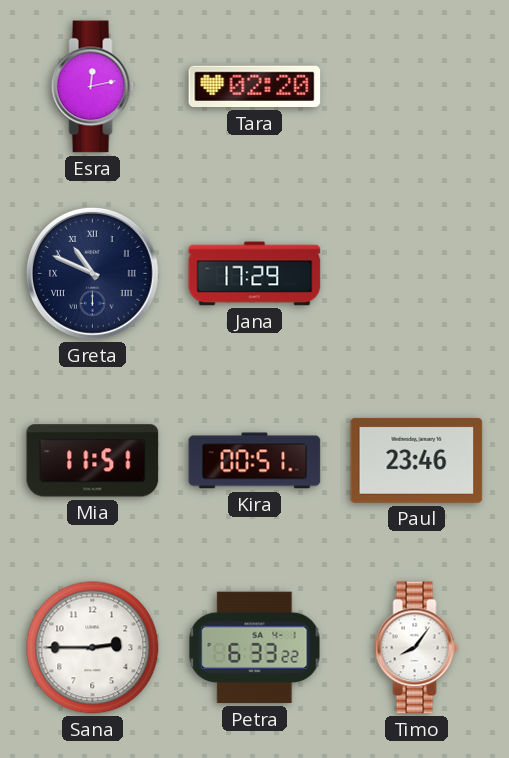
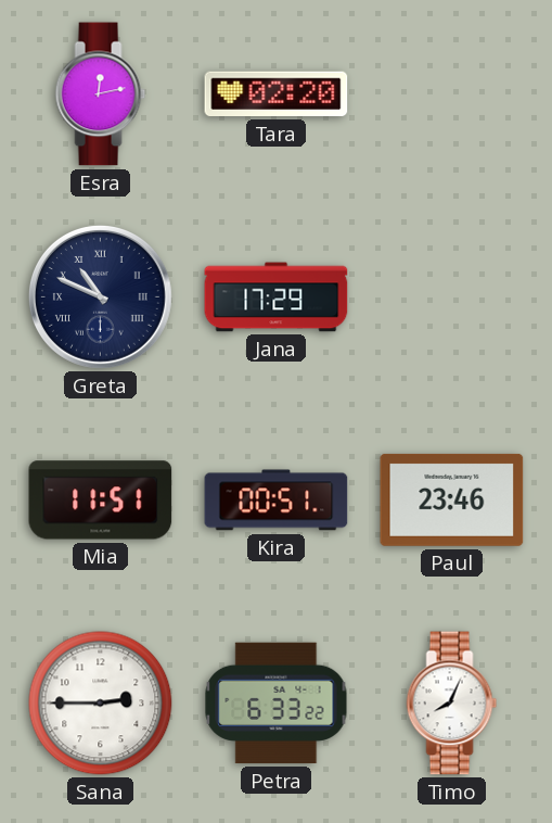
Timo: 8:06 -> 8:04
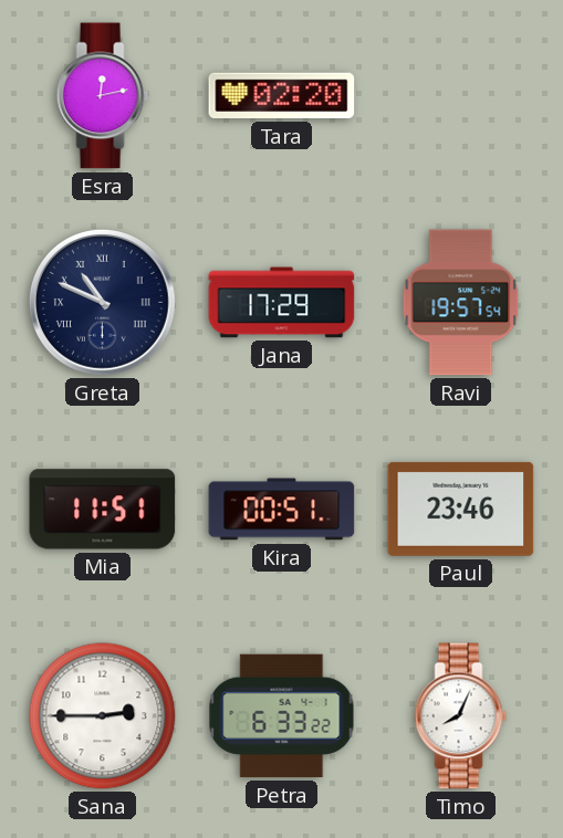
Ravi: none -> 19:57
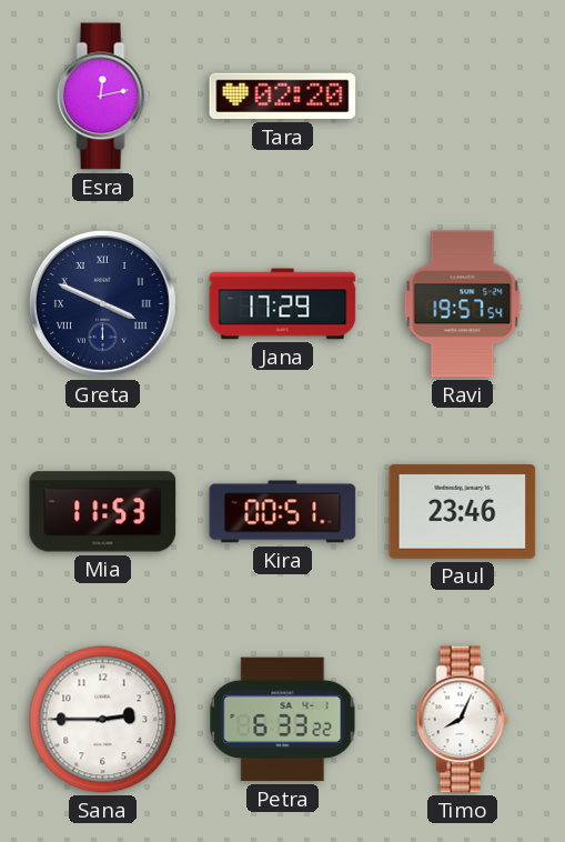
Greta: 10:49 -> 3:49
Mia: 11:51 -> 11:53
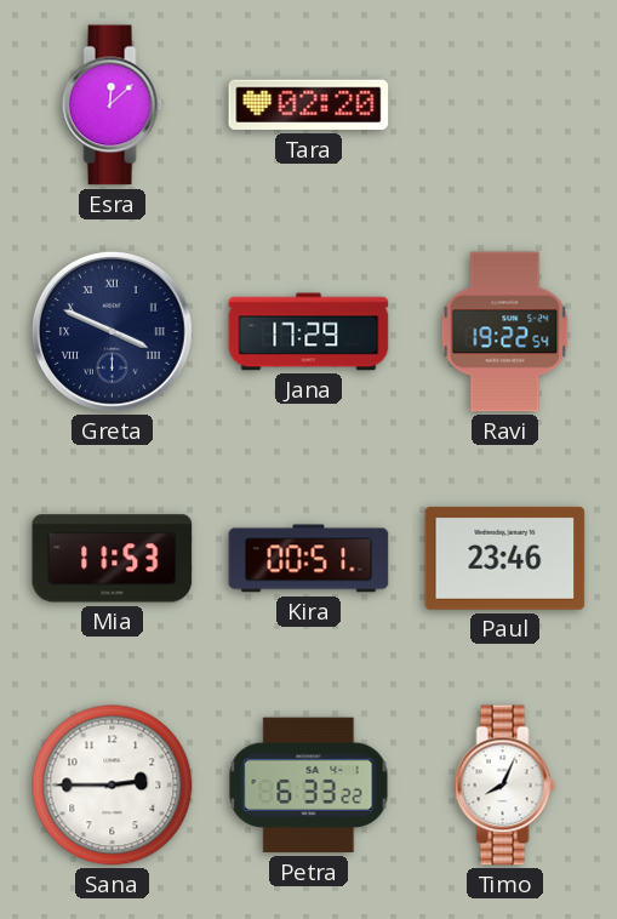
Esra: 12:13 -> 12:08
Ravi: 19:57 -> 19:22
